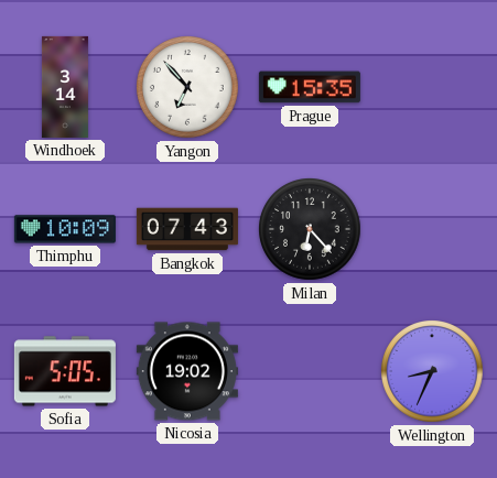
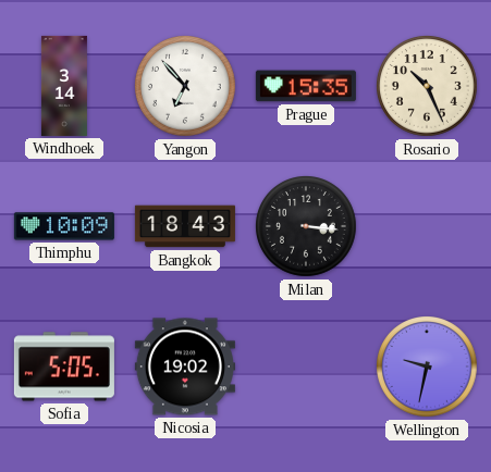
Rosario: none -> 10:26
Bangkok: 07:43 -> 18:43
Milan: 6:23 -> 3:16
Wellington: 8:34 -> 9:32
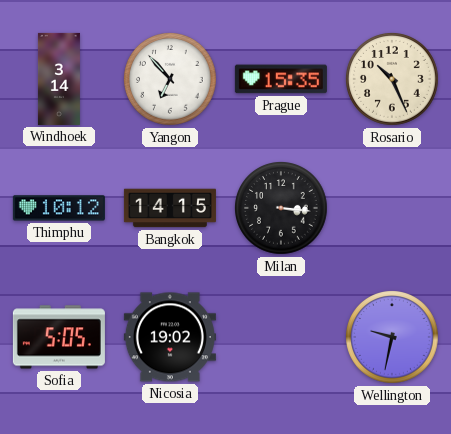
Thimphu: 10:09 -> 10:12
Bangkok: 18:43 -> 14:15
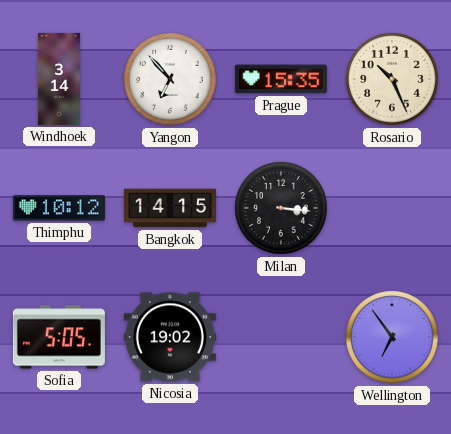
Wellington: 9:32 -> 6:54
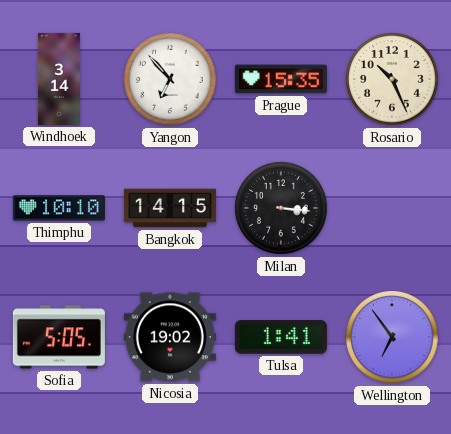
Thimphu: 10:12 -> 10:10
Tulsa: none -> 1:41
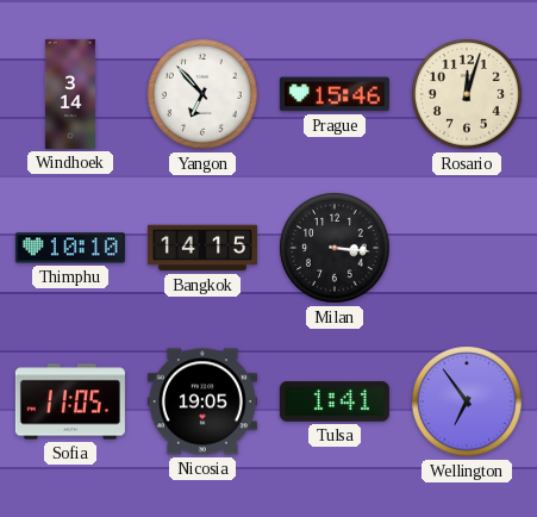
Prague: 15:35 -> 15:46
Rosario: 10:26 -> 12:03
Sofia: 5:05 -> 11:05
Nicosia: 19:02 -> 19:05
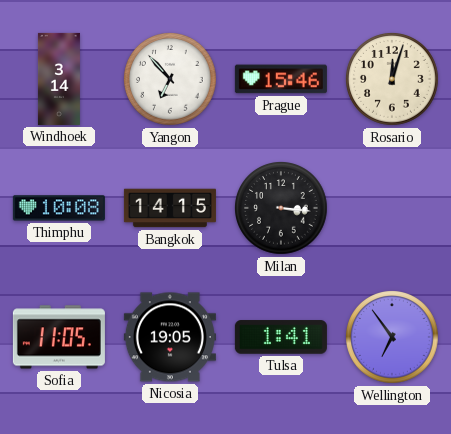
Thimphu: 10:10 -> 10:08
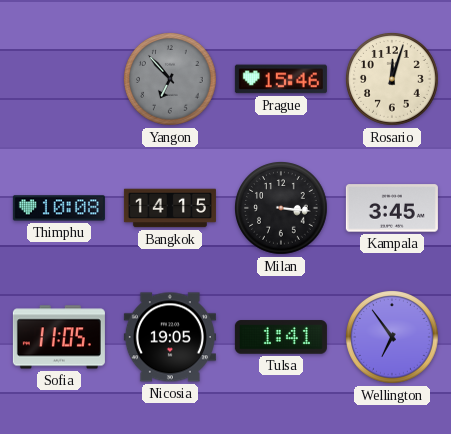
Windhoek: 3:14 -> none
Yangon dial: white -> grey
Kampala: none -> 3:45
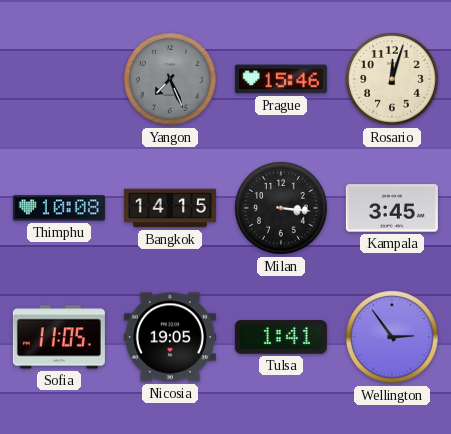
Yangon: 6:53 -> 7:26
Wellington: 6:54 -> 2:54
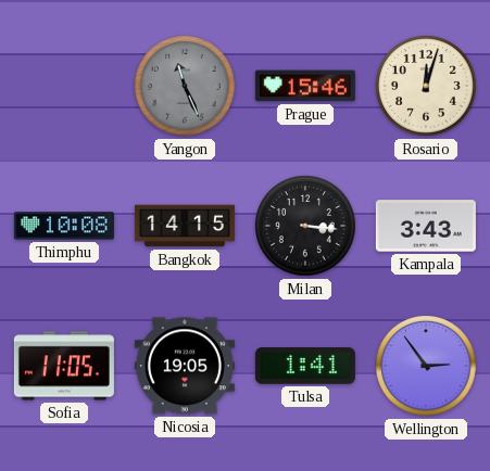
Yangon: 7:26 -> 11:26
Kampala: 3:45 -> 3:43
